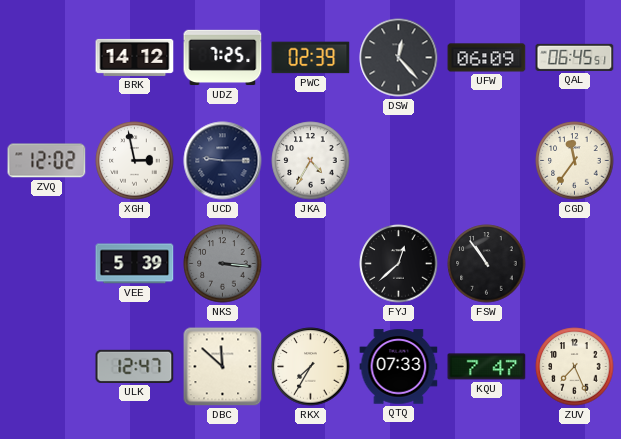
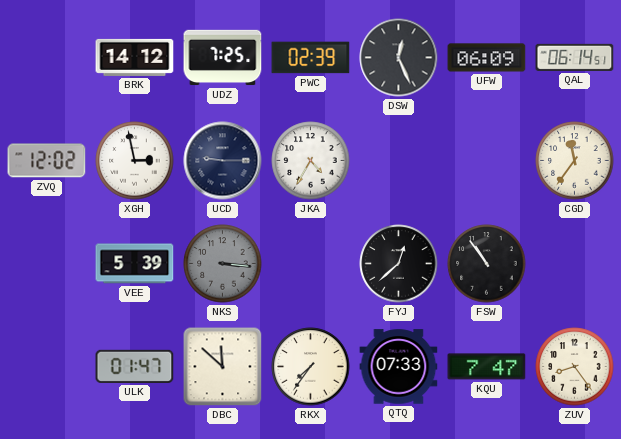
DSW: 12:23 -> 12:26
QAL: 06:45 -> 06:14
ULK: 12:47 -> 01:47
RKX: 7:35 -> 7:36
ZUV: 7:26 -> 8:24
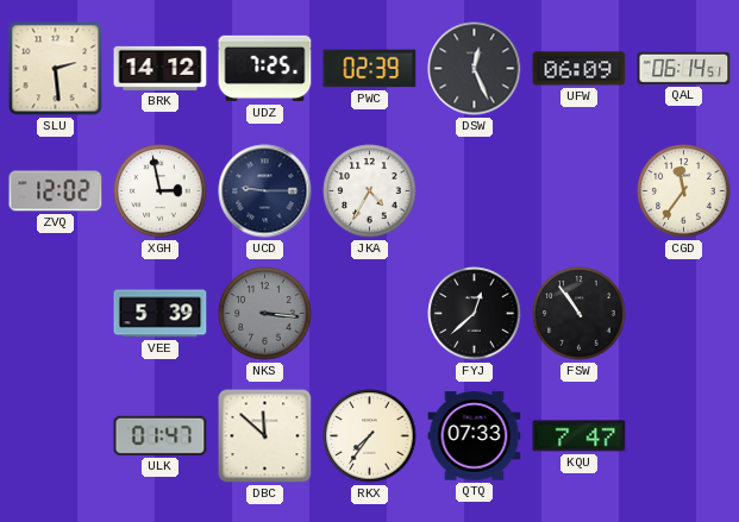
SLU: none -> 2:29
ZUV: 8:24 -> none
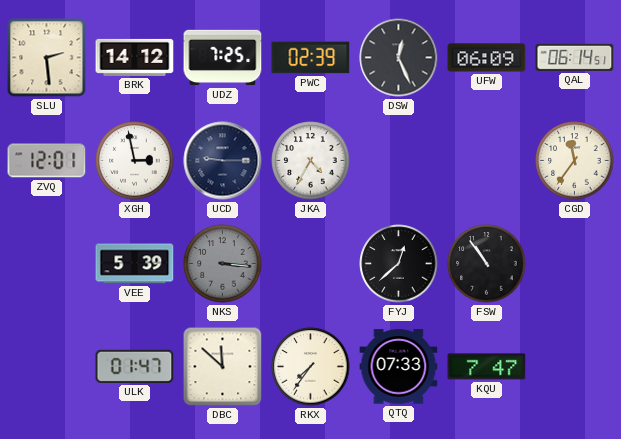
ZVQ: 12:02 -> 12:01
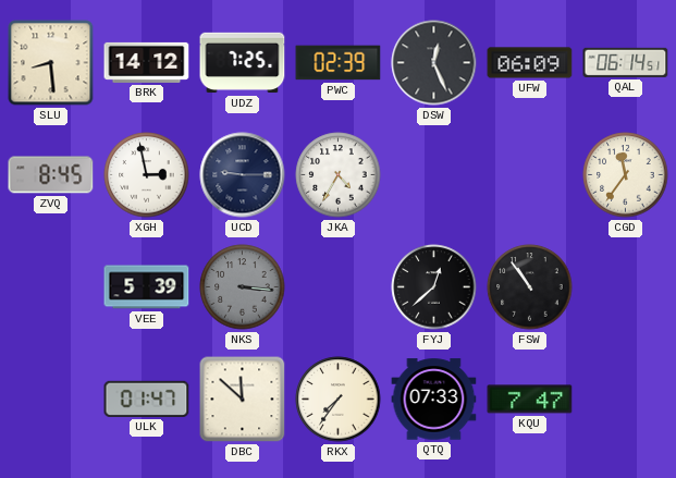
SLU: 2:29 -> 8:29
ZVQ: 12:01 -> 8:45
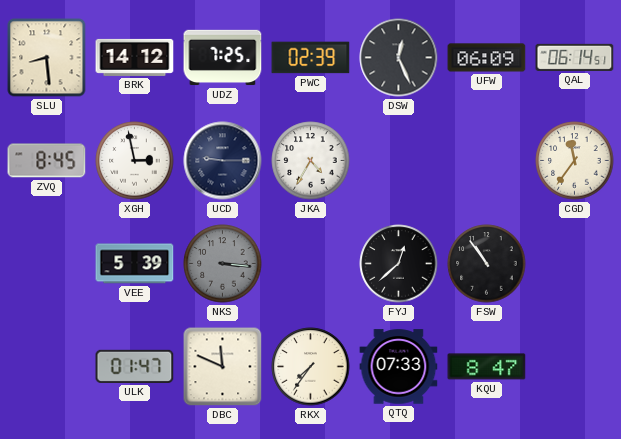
DBC: 11:52 -> 11:49
KQU: 7:47 -> 8:47
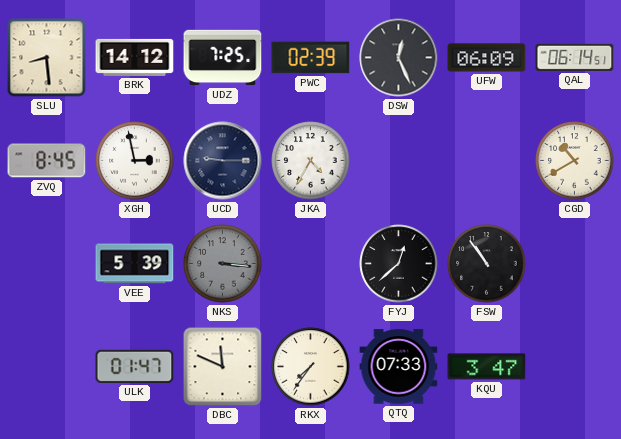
CGD: 11:36 -> 10:40
KQU: 8:47 -> 3:47
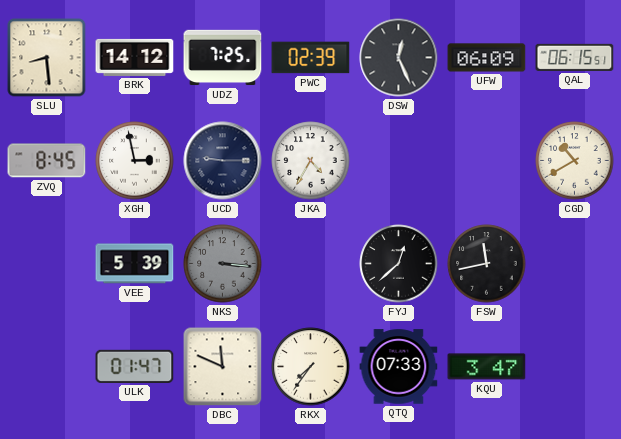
QAL: 06:14 -> 06:15
FSW: 10:54 -> 11:43
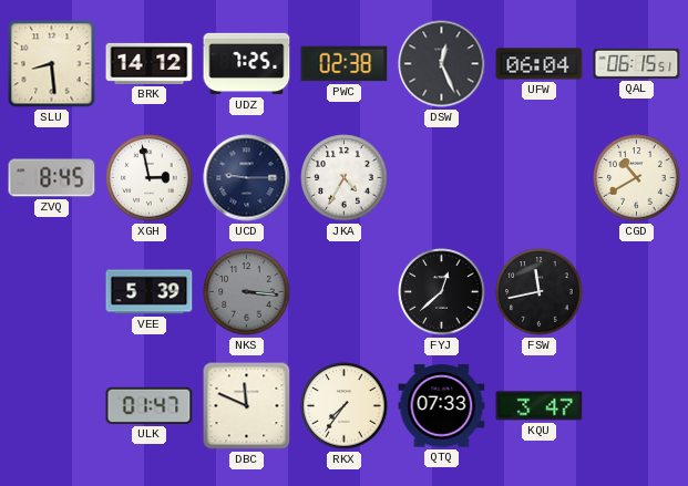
PWC: 02:39 -> 02:38
UFW: 06:09 -> 06:04
